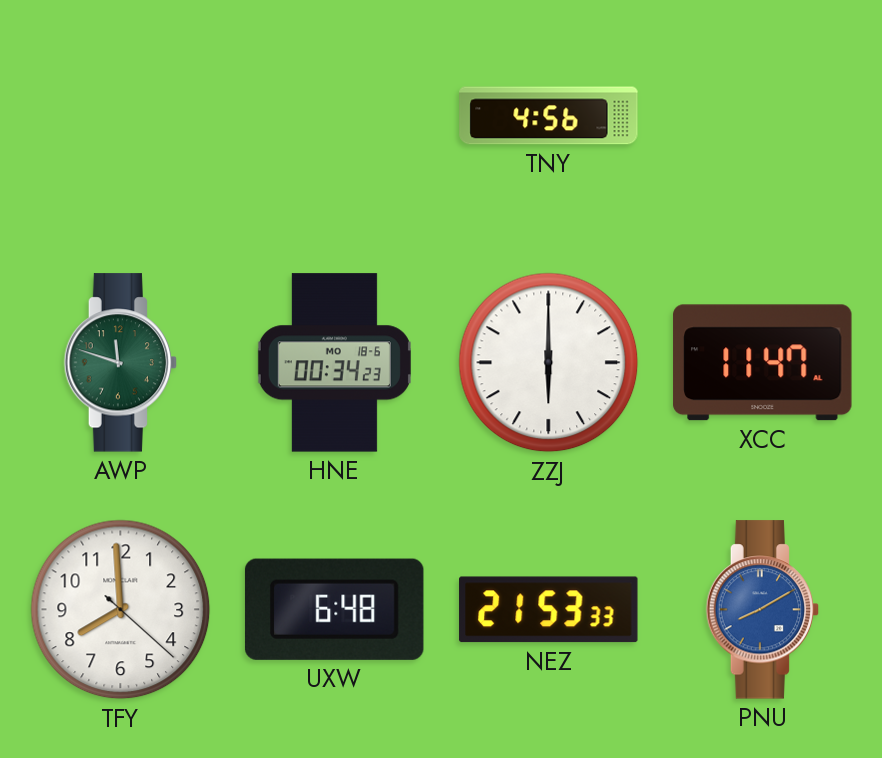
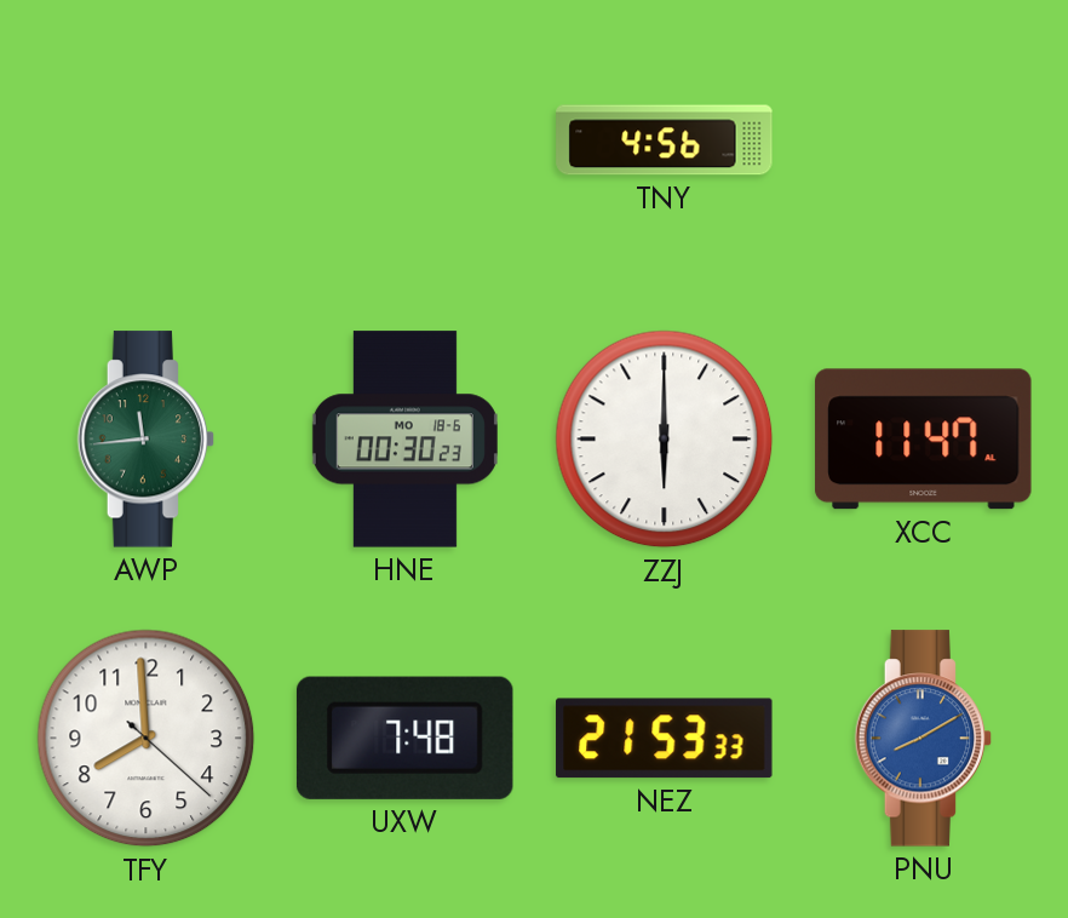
AWP: 11:48 -> 11:44
HNE: 00:34 -> 00:30
UXW: 6:48 -> 7:48
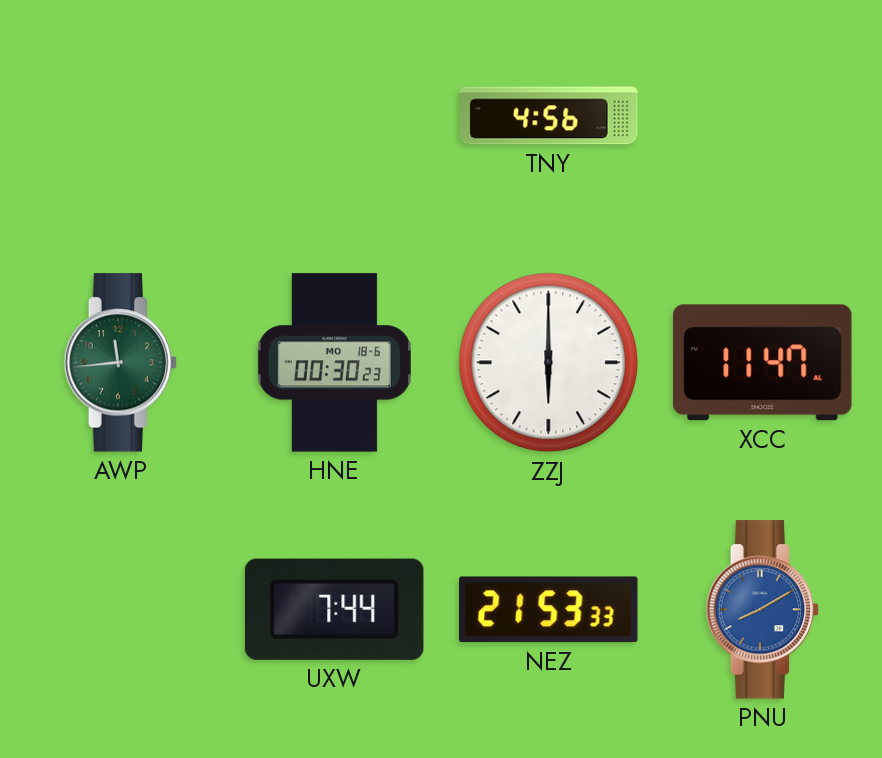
TFY: 7:59 -> none
UXW: 7:48 -> 7:44
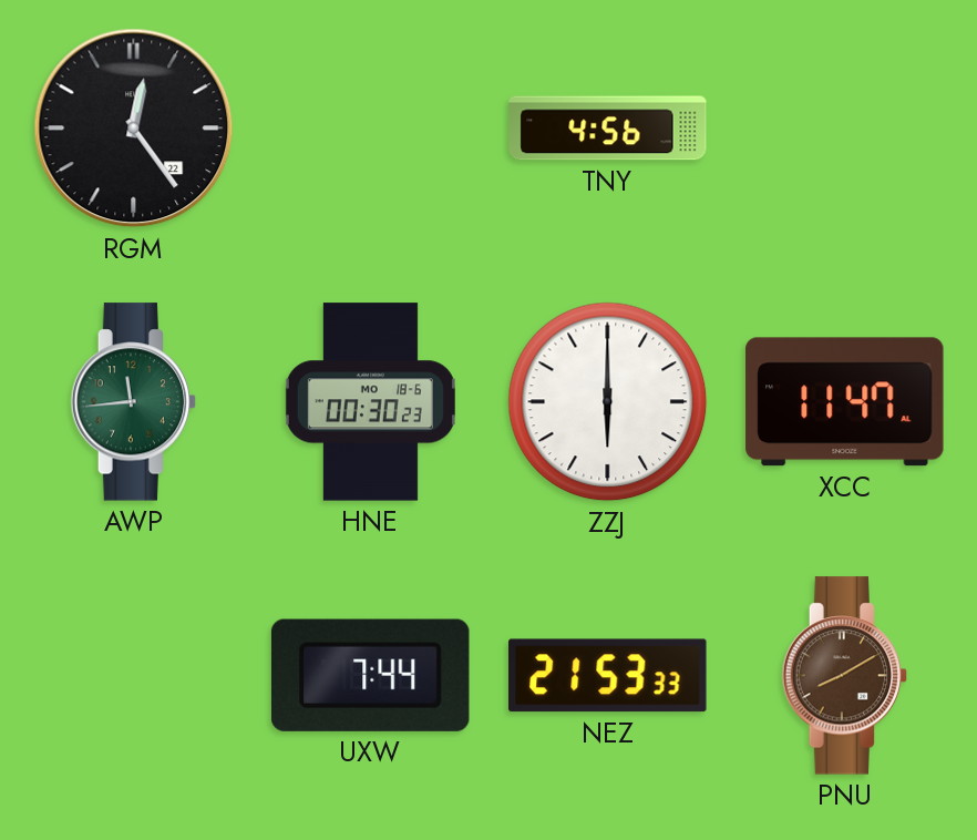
RGM: none -> 12:24
PNU dial: blue -> brown
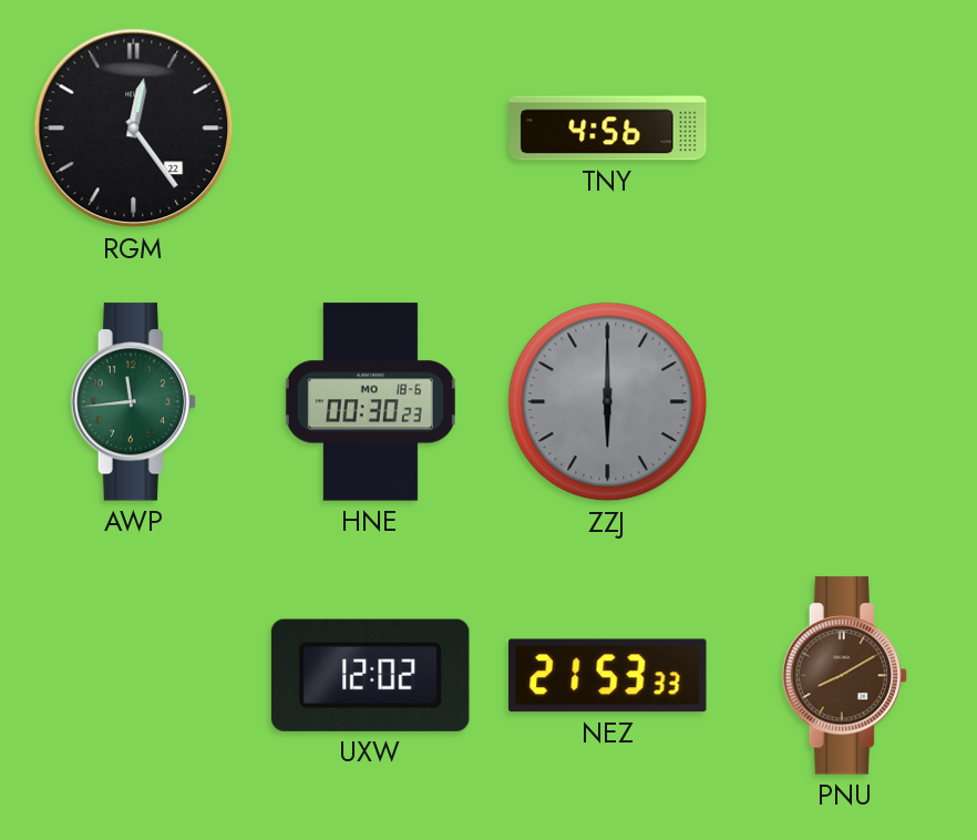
ZZJ dial: white -> grey
XCC: 11:47 -> none
UXW: 7:44 -> 12:02
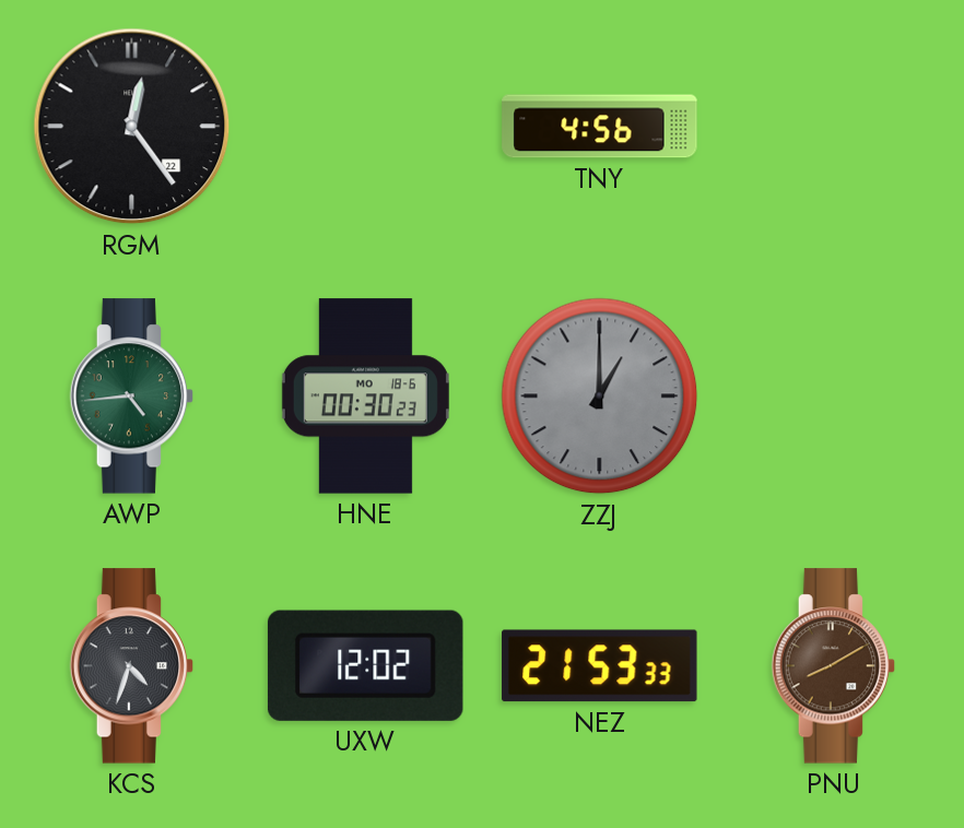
AWP: 11:44 -> 4:44
ZZJ: 6:00 -> 1:00
KCS: none -> 4:33
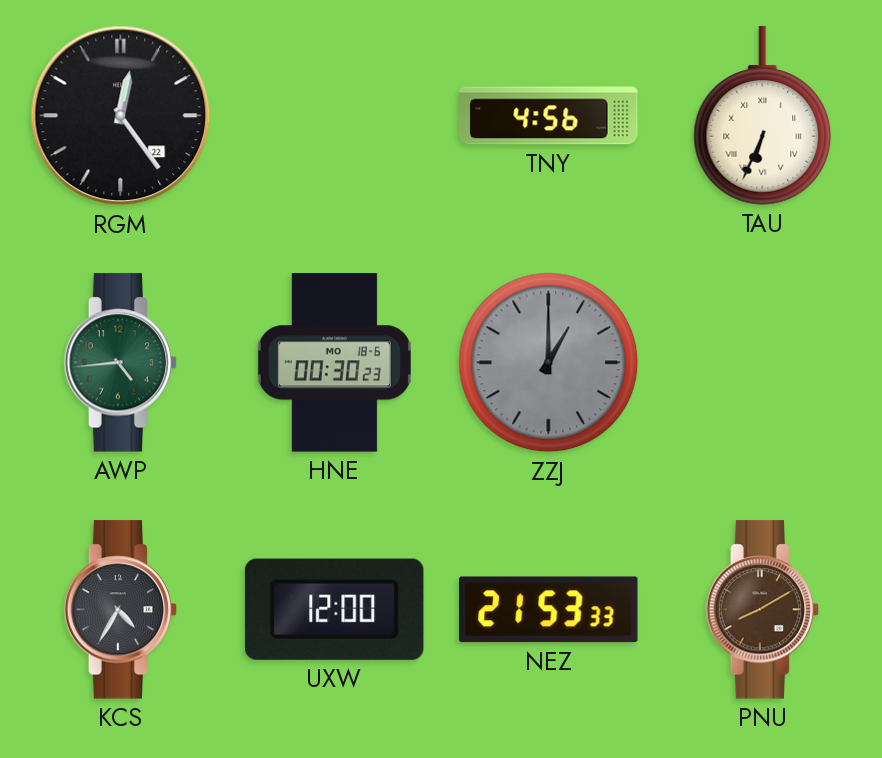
TAU: none -> 6:34
KCS: 4:33 -> 4:35
UXW: 12:02 -> 12:00
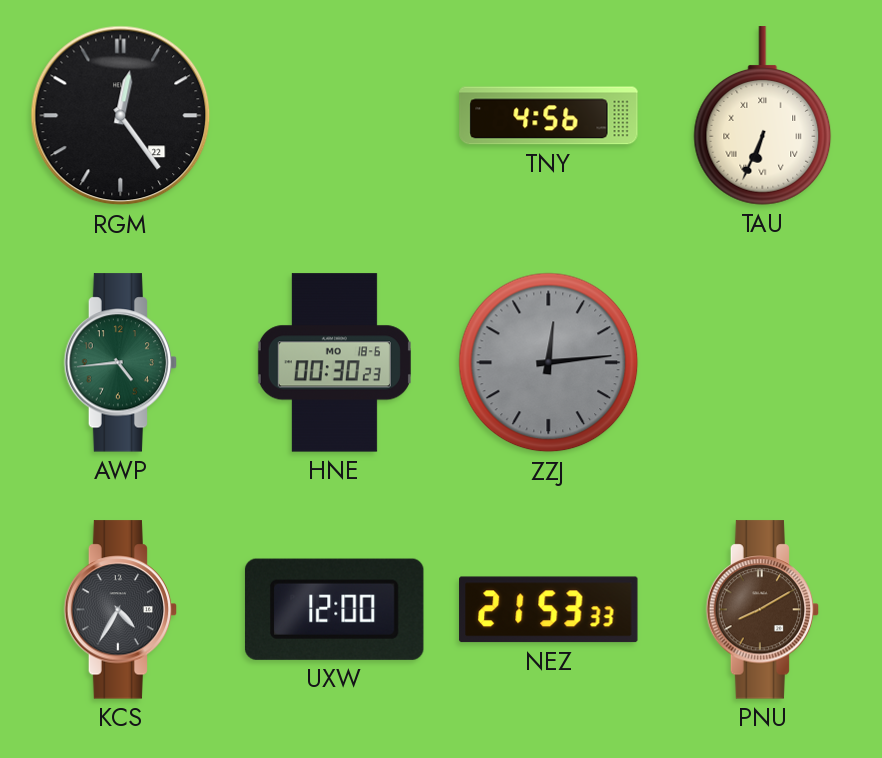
ZZJ: 1:00 -> 12:14
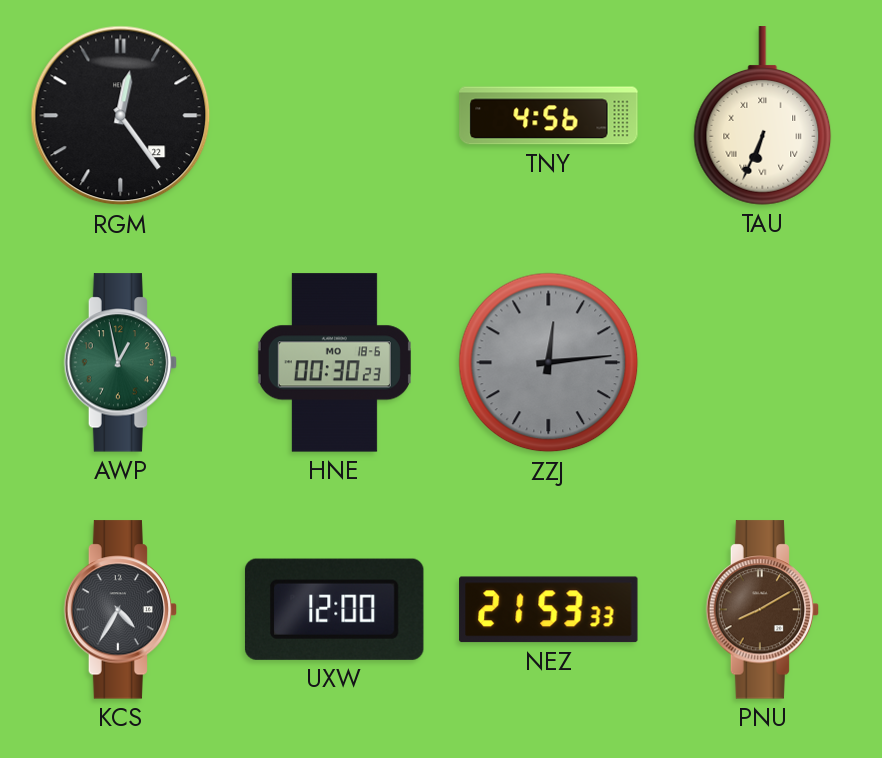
AWP: 4:44 -> 12:58
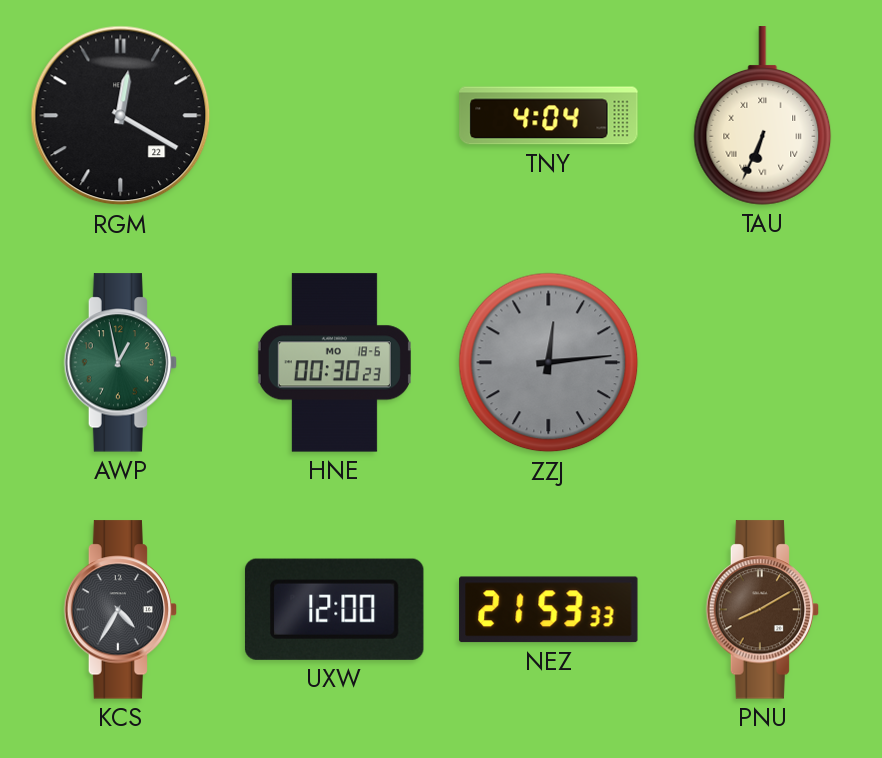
RGM: 12:24 -> 12:20
TNY: 4:56 -> 4:04
